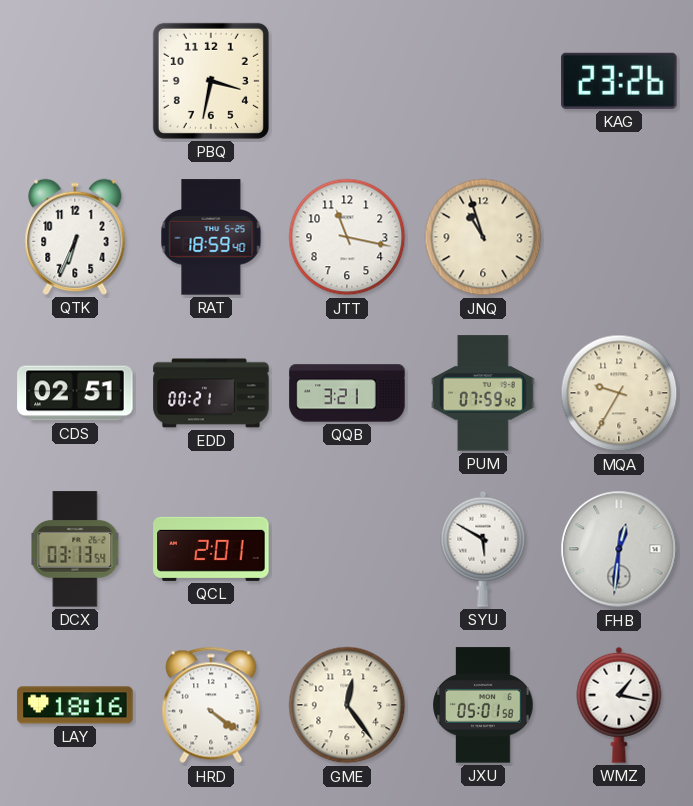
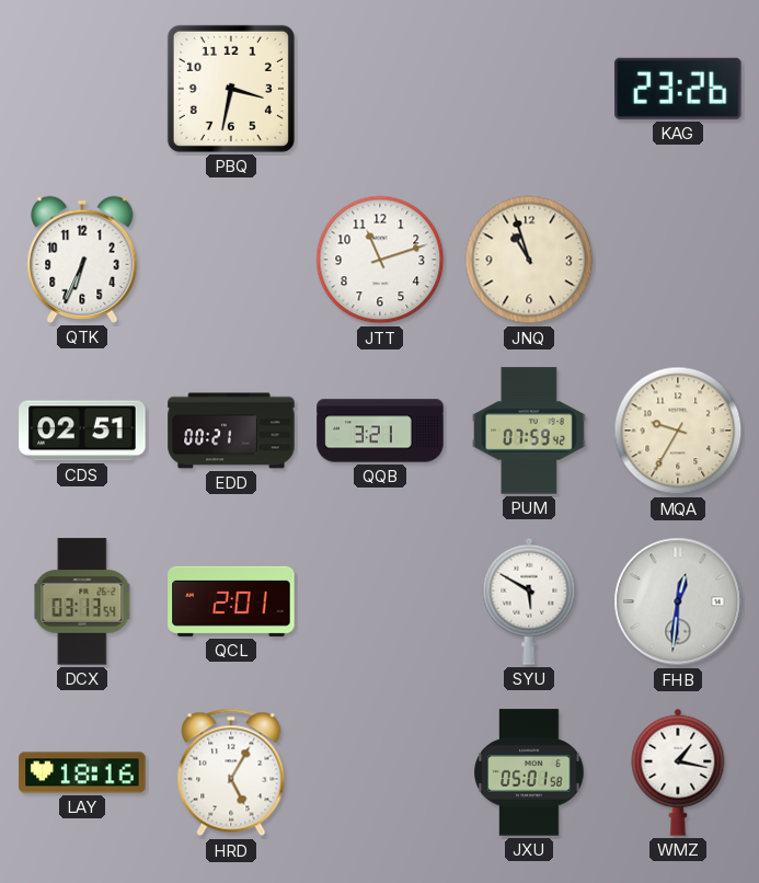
RAT: 18:59 -> none
JTT: 11:17 -> 11:12
HRD: 4:21 -> 5:05
GME: 12:24 -> none
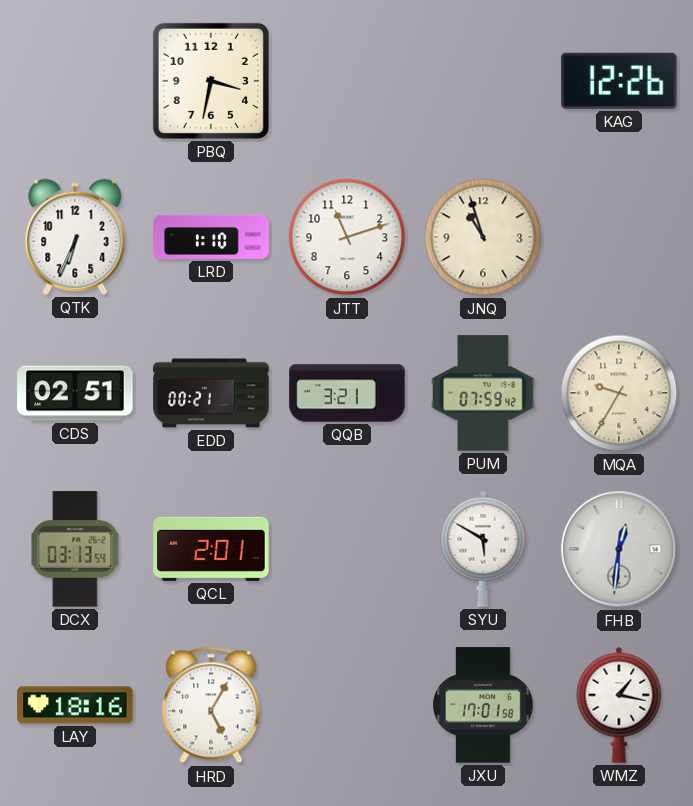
KAG: 23:26 -> 12:26
LRD: none -> 1:10
JXU: 05:01 -> 17:01
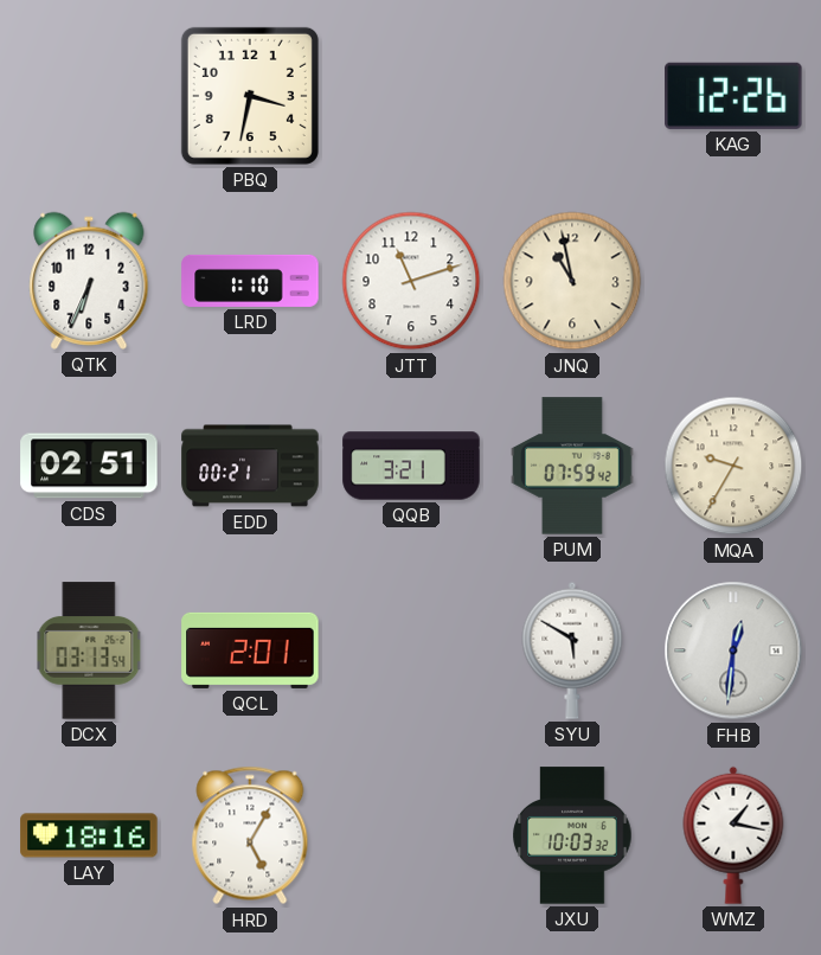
JNQ: 10:57 -> 10:58
JXU: 17:01 -> 10:03
